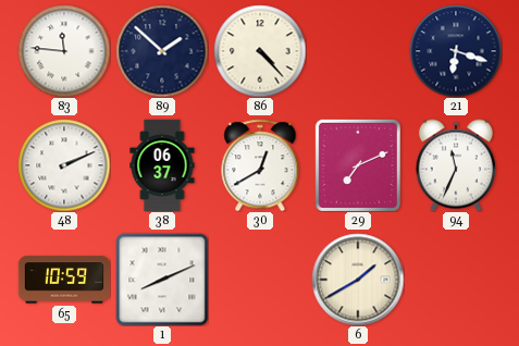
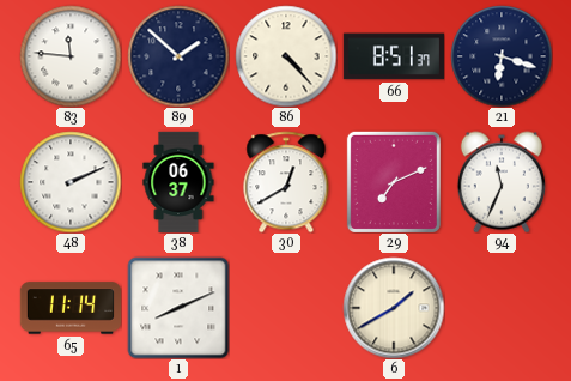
66: none -> 8:51
65: 10:59 -> 11:14
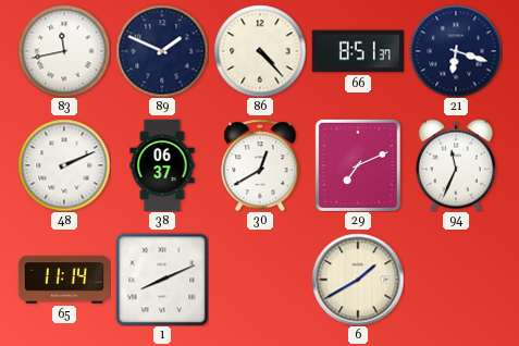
83: 11:46 -> 11:43
89: 1:52 -> 1:49
